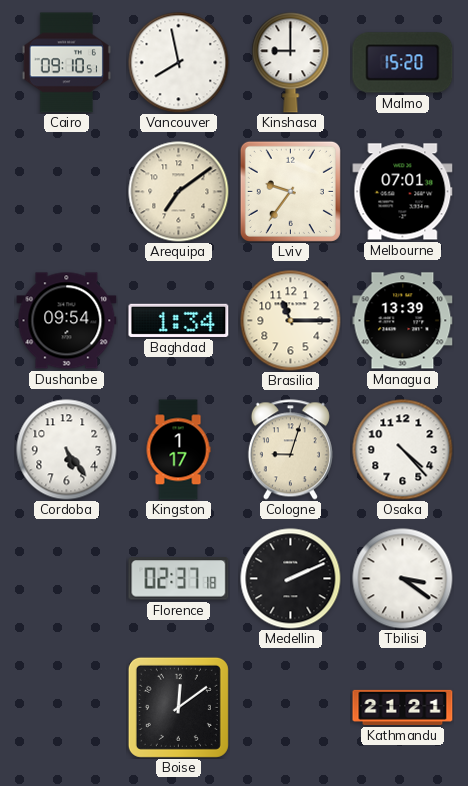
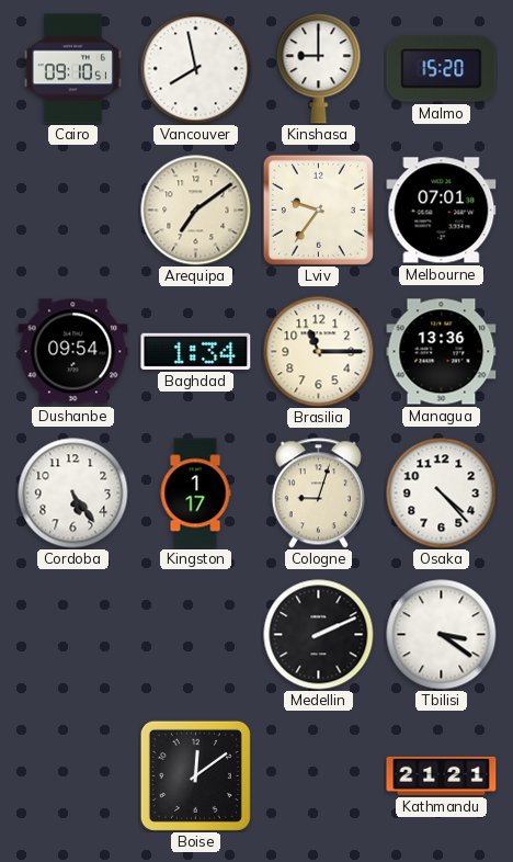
Managua: 13:39 -> 13:36
Florence: 02:37 -> none
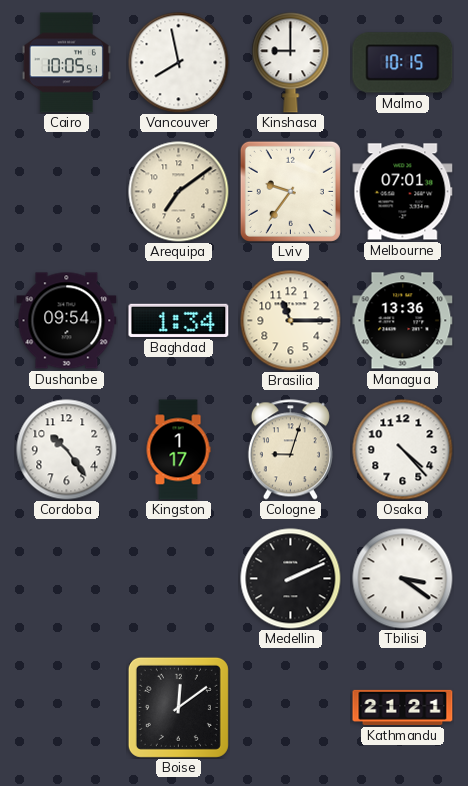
Cairo: 09:10 -> 10:05
Malmo: 15:20 -> 10:15
Cordoba: 5:24 -> 10:24
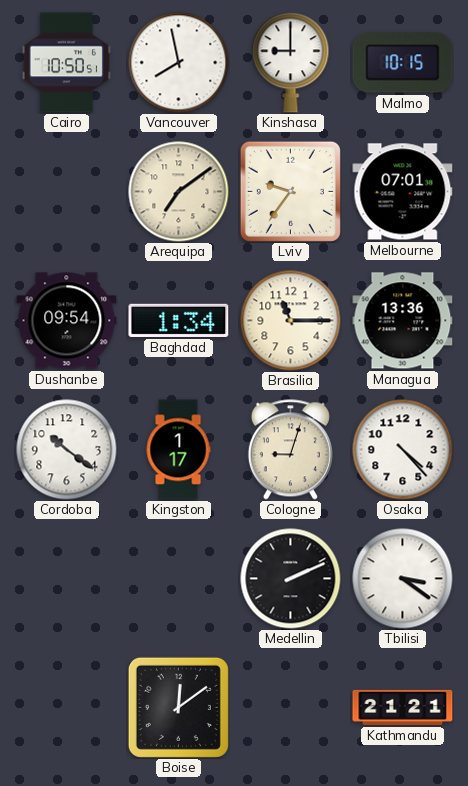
Cairo: 10:05 -> 10:50
Cordoba: 10:24 -> 10:21
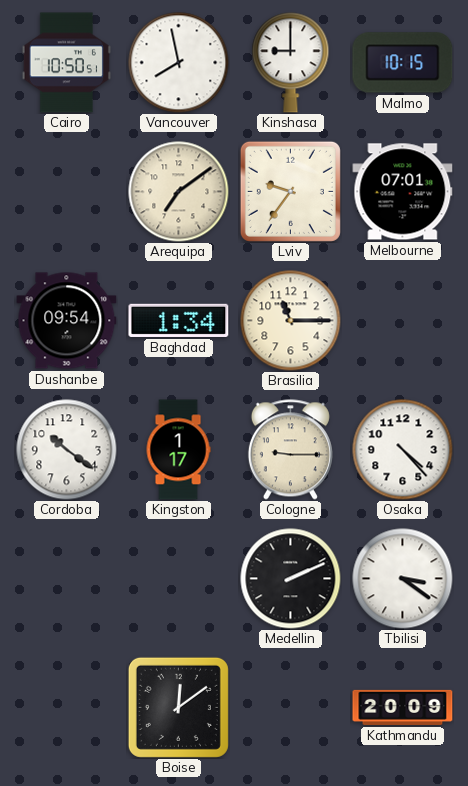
Managua: 13:36 -> none
Cologne: 9:03 -> 9:15
Kathmandu: 21:21 -> 20:09
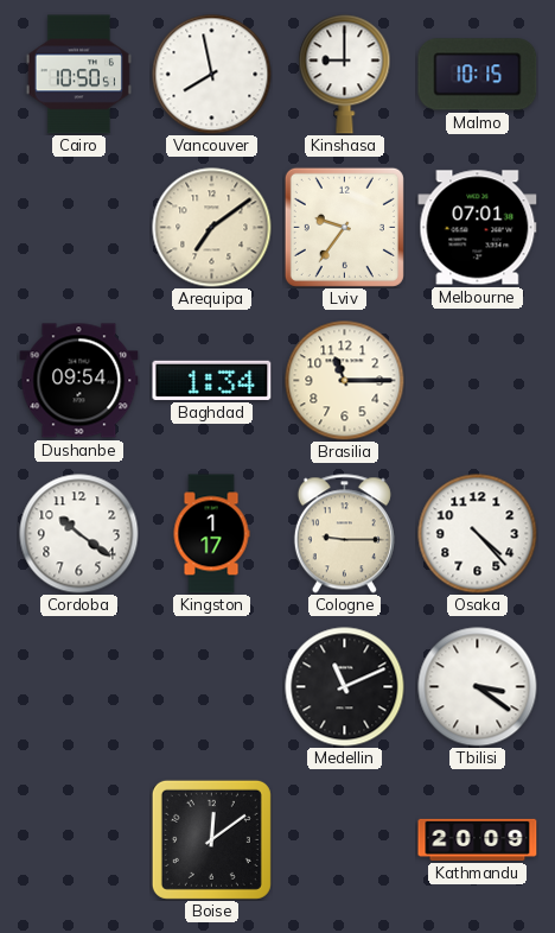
Medellin: 2:11 -> 11:11
